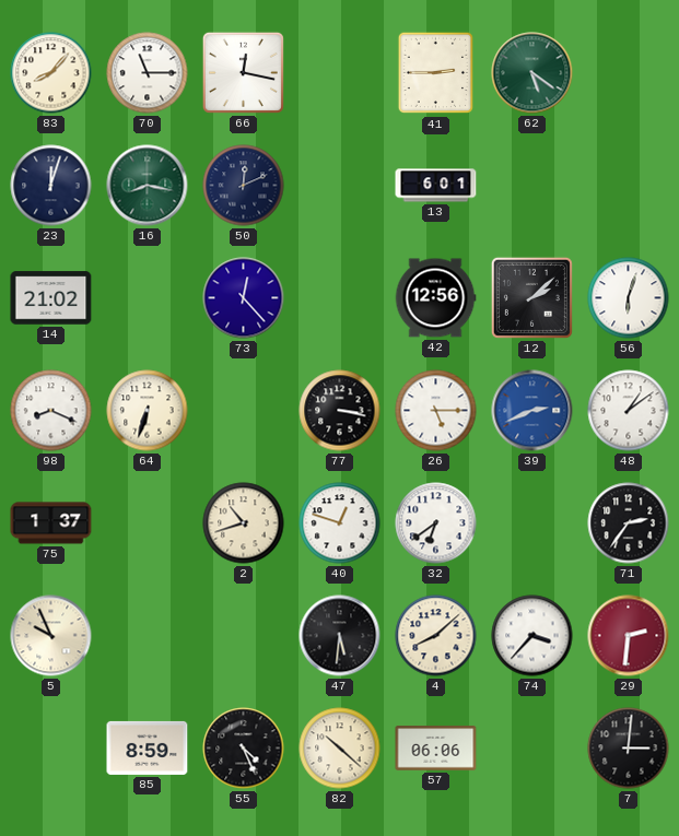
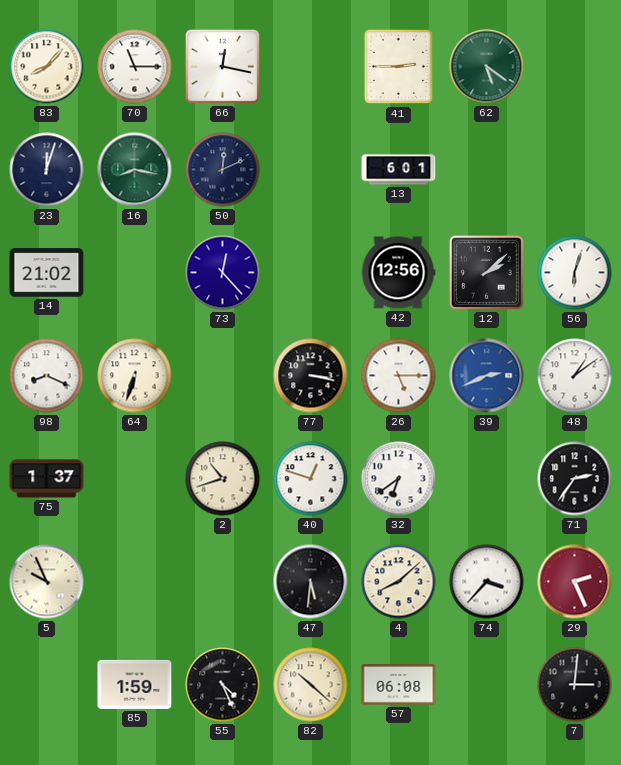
29: 2:31 -> 2:26
85: 8:59 -> 1:59
57: 06:06 -> 06:08
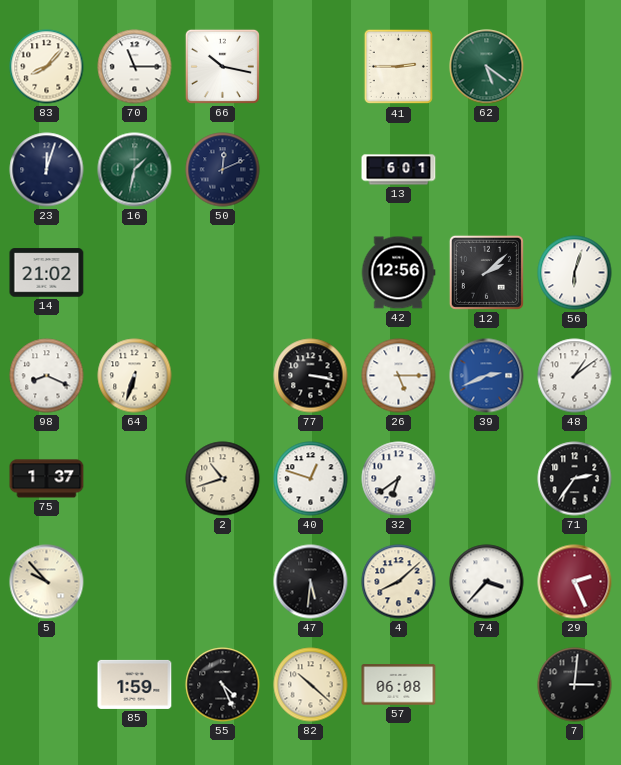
66: 12:17 -> 10:17
16: 8:17 -> 1:32
73: 12:23 -> none
5: 9:56 -> 9:53
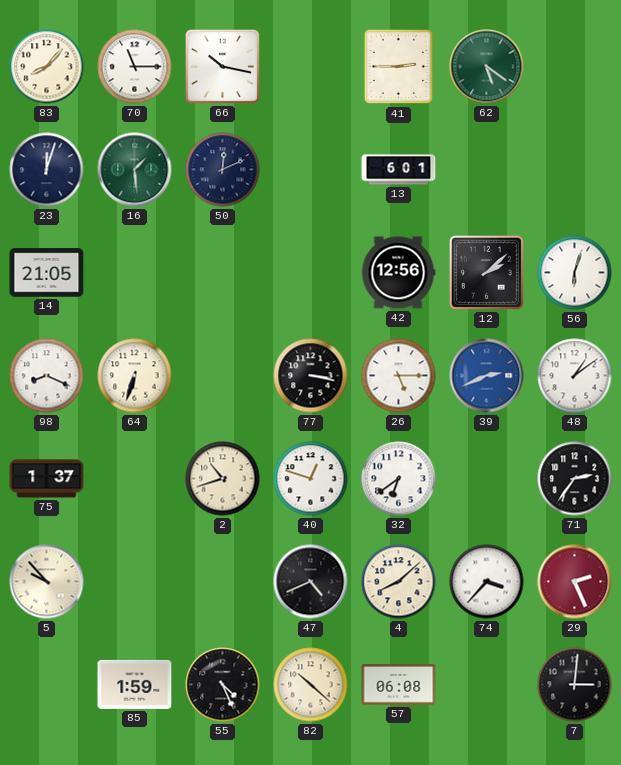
16: 1:32 -> 1:29
14: 21:02 -> 21:05
47: 5:31 -> 4:41
